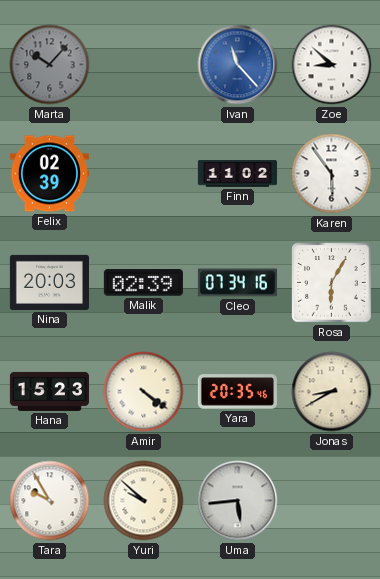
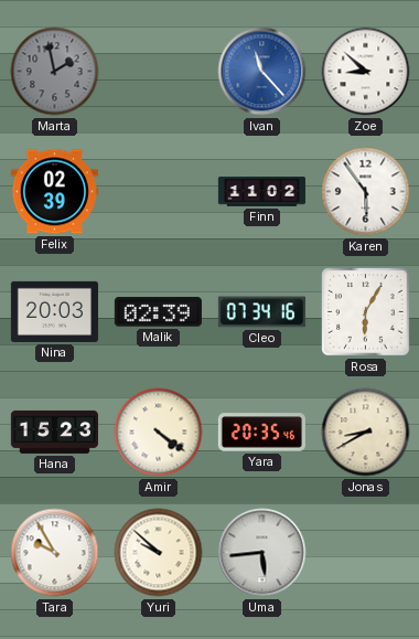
Marta: 10:07 -> 1:58
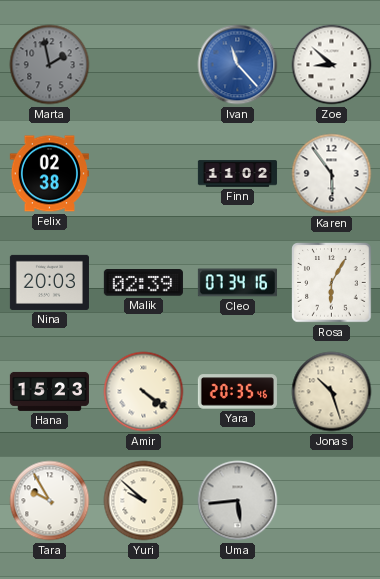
Felix: 02:39 -> 02:38
Jonas: 8:40 -> 10:27
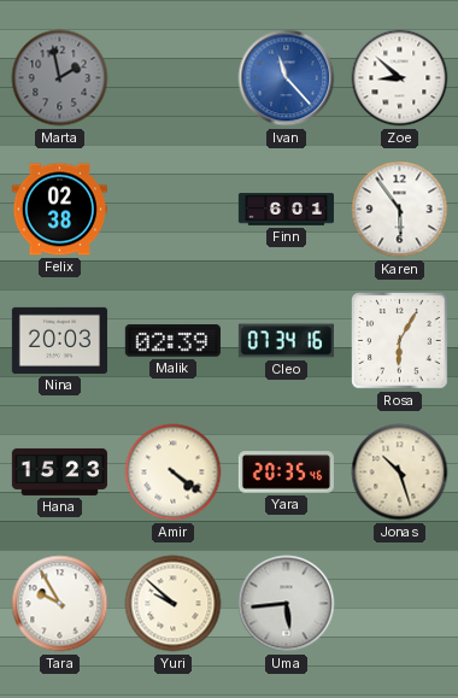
Finn: 11:02 -> 6:01
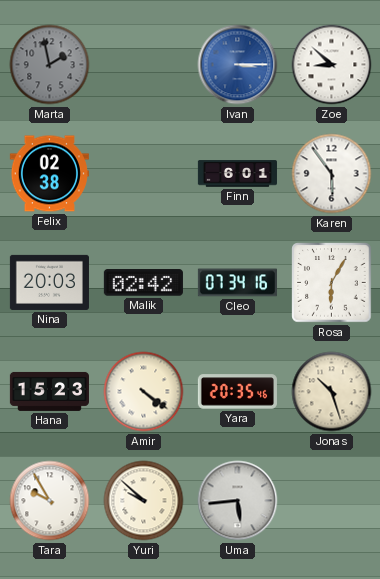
Ivan: 11:23 -> 3:15
Malik: 02:39 -> 02:42
